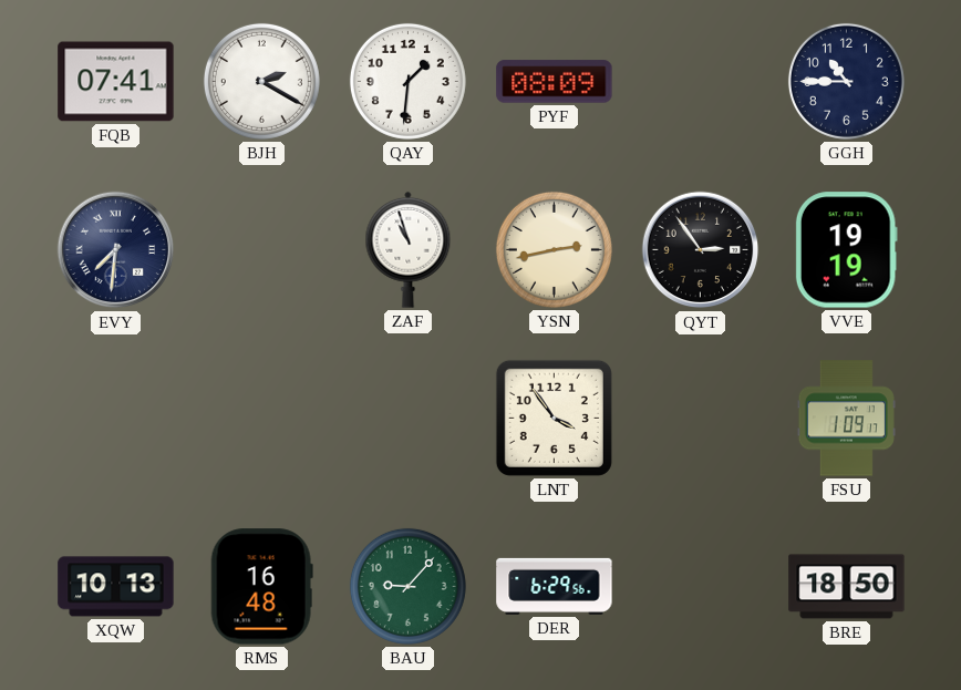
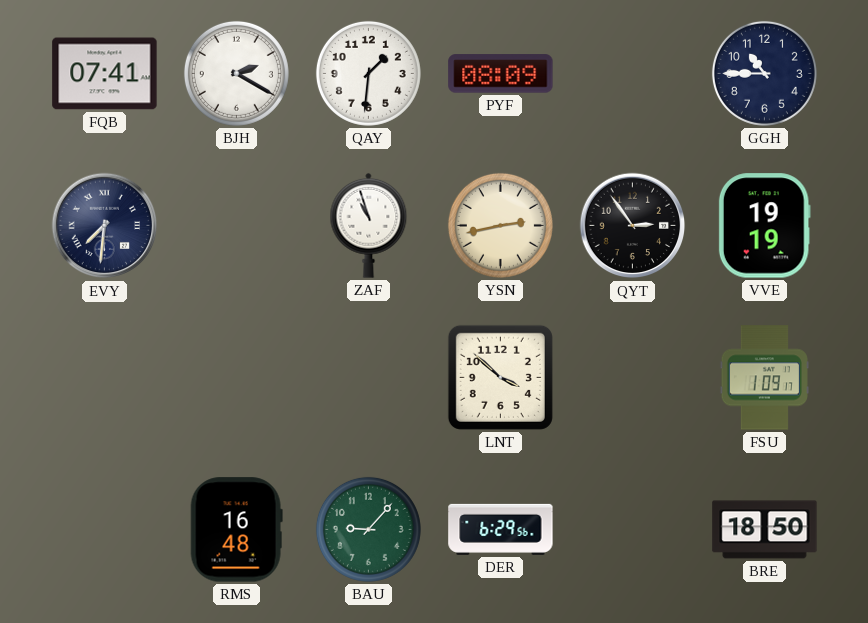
LNT: 3:54 -> 3:52
XQW: 10:13 -> none
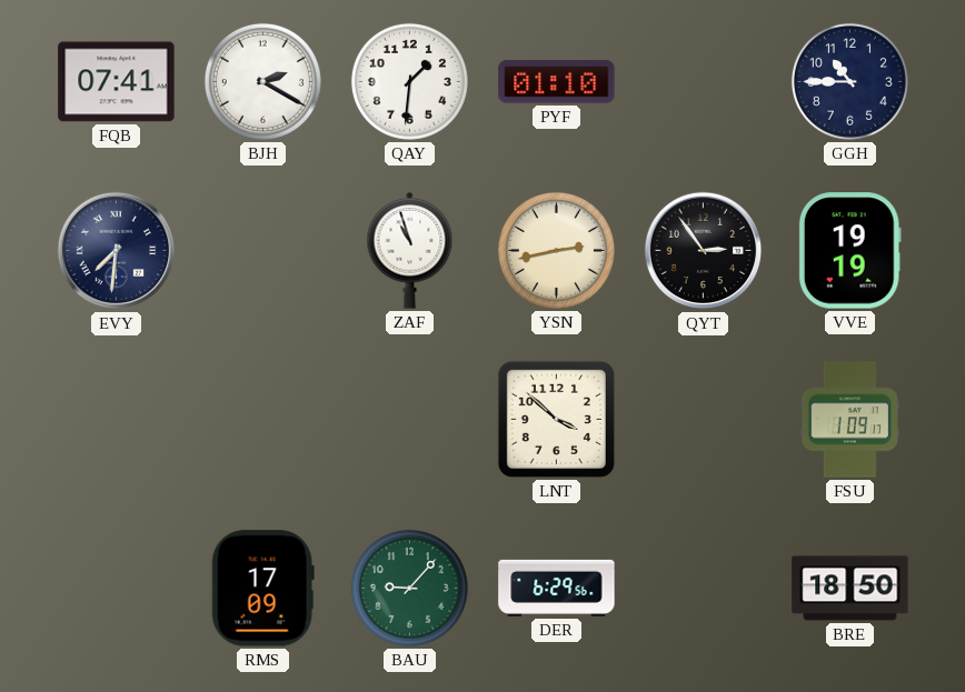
PYF: 08:09 -> 01:10
RMS: 16:48 -> 17:09
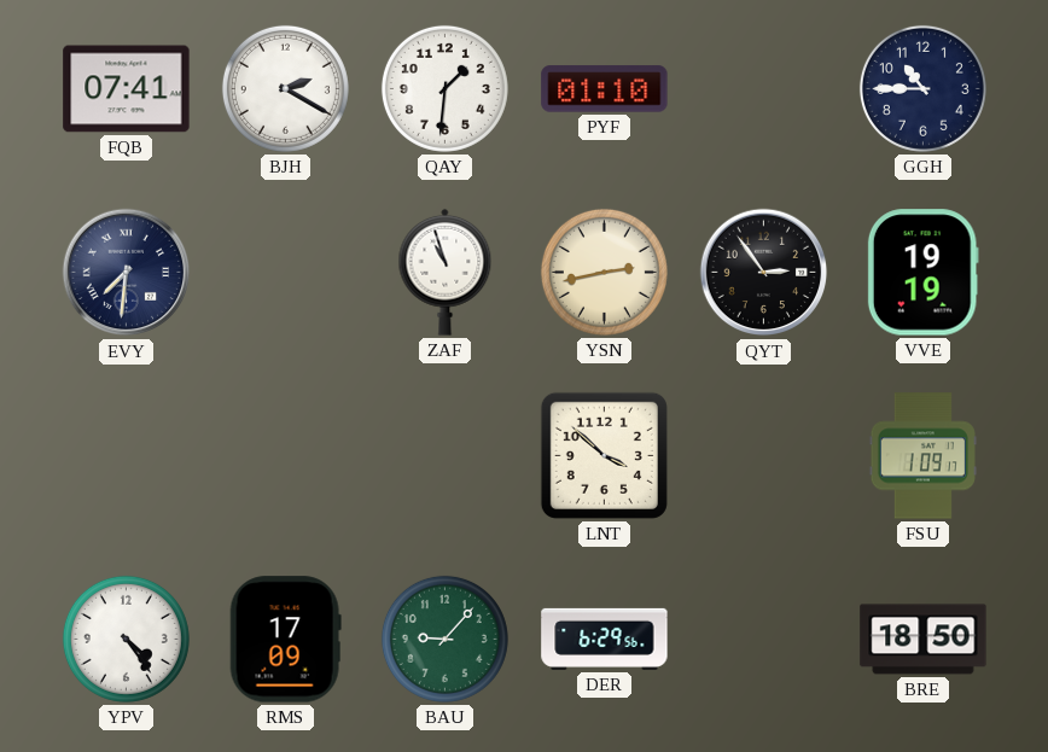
YPV: none -> 4:24
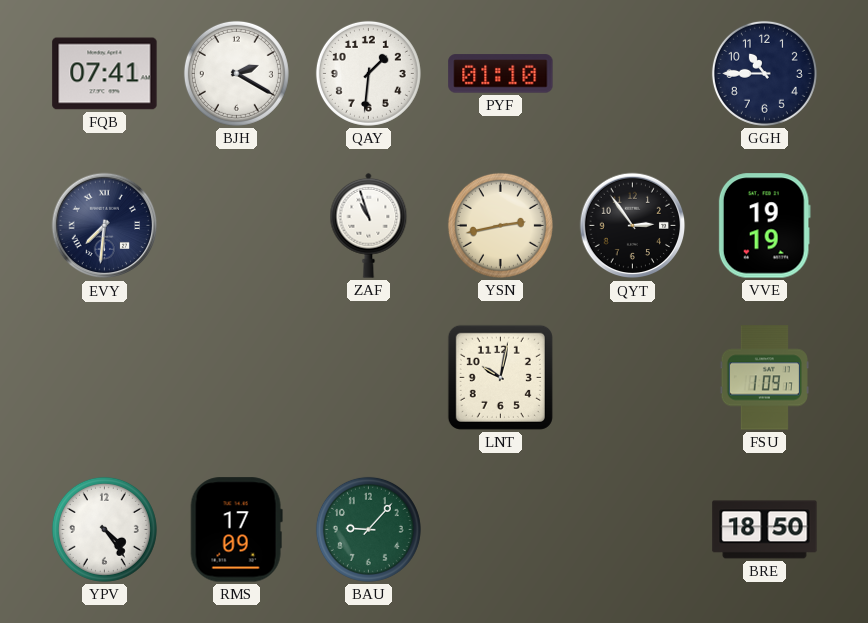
LNT: 3:52 -> 10:02
DER: 6:29 -> none
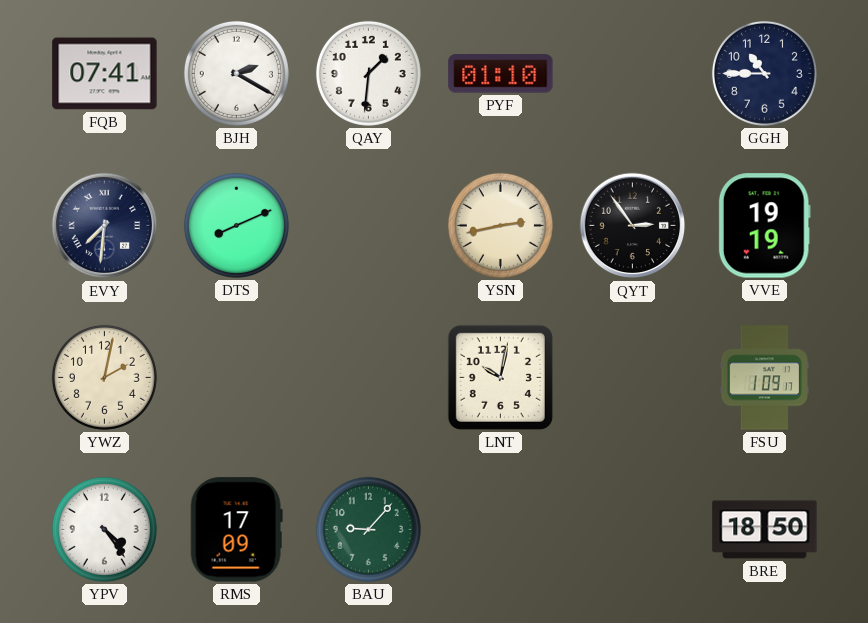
DTS: none -> 8:11
ZAF: 10:57 -> none
YWZ: none -> 2:02
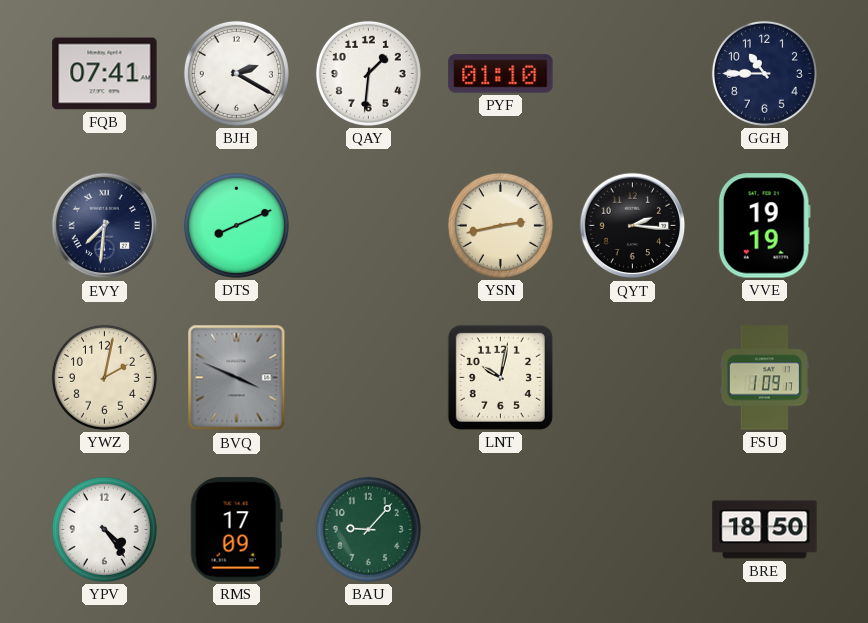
QYT: 2:54 -> 2:16
BVQ: none -> 3:49
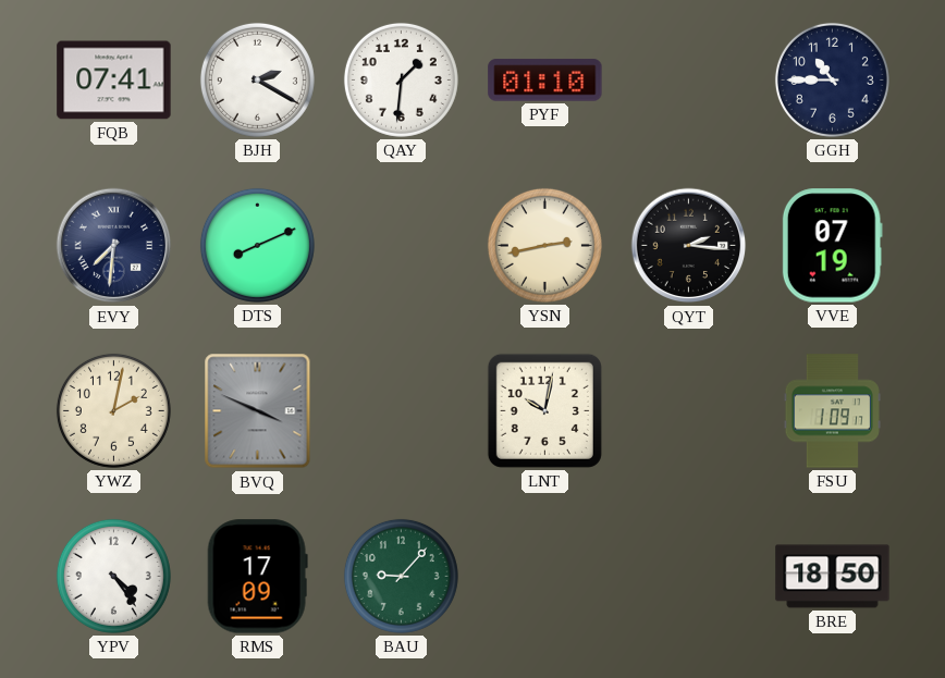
VVE: 19:19 -> 07:19
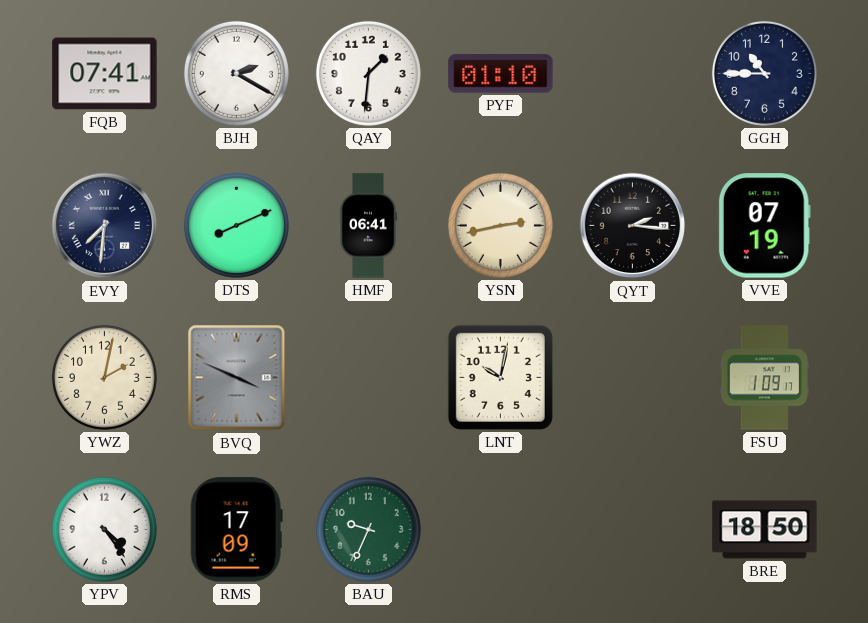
HMF: none -> 06:41
BAU: 9:07 -> 9:34
